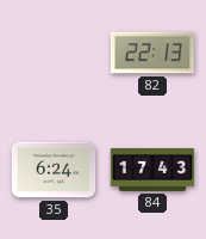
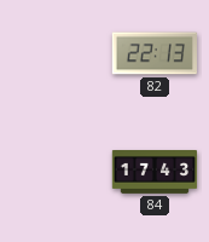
35: 6:24 -> none
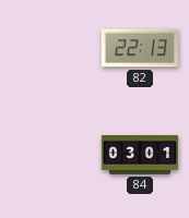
84: 17:43 -> 03:01
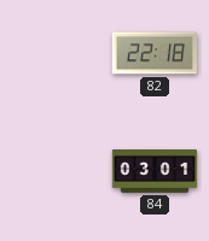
82: 22:13 -> 22:18
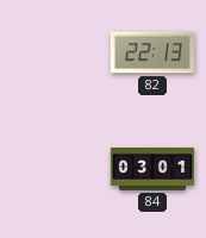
82: 22:18 -> 22:13
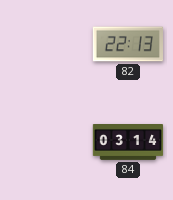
84: 03:01 -> 03:14
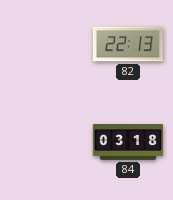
84: 03:14 -> 03:18
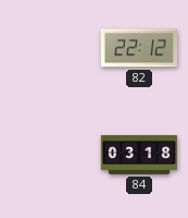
82: 22:13 -> 22:12
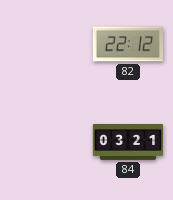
84: 03:18 -> 03:21
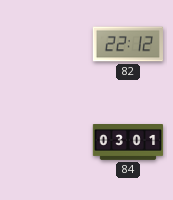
84: 03:21 -> 03:01
